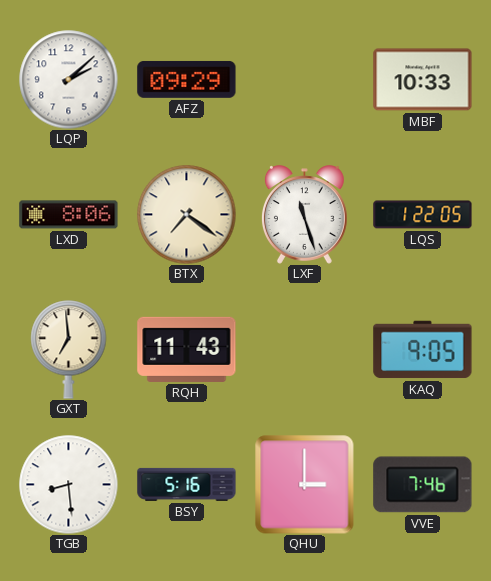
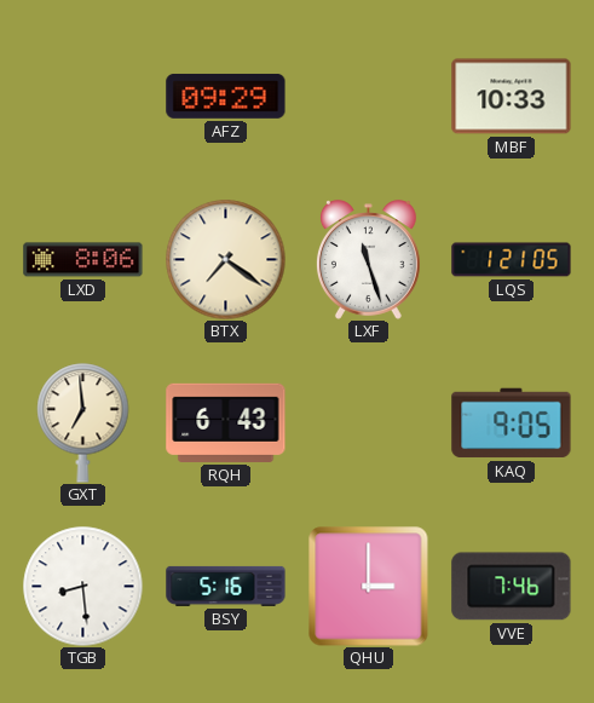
LQP: 2:08 -> none
LQS: 1:22 -> 1:21
RQH: 11:43 -> 6:43
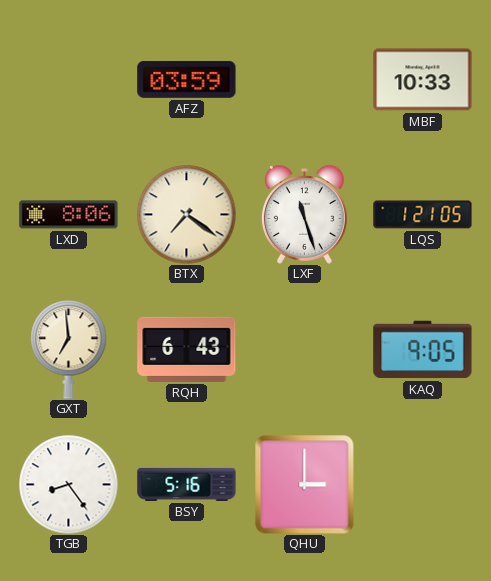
AFZ: 09:29 -> 03:59
TGB: 8:29 -> 8:24
VVE: 7:46 -> none
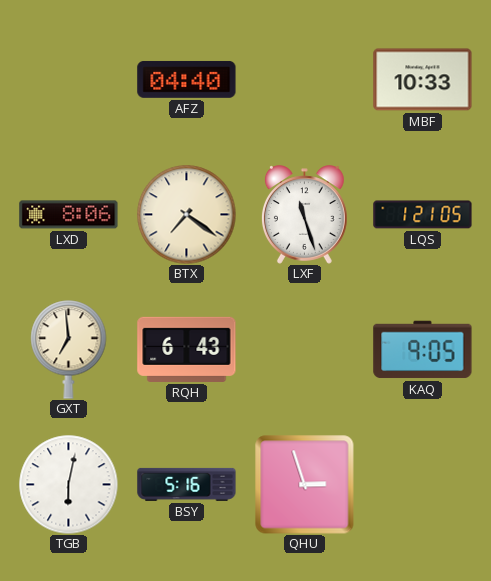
AFZ: 03:59 -> 04:40
TGB: 8:24 -> 6:02
QHU: 3:00 -> 2:57
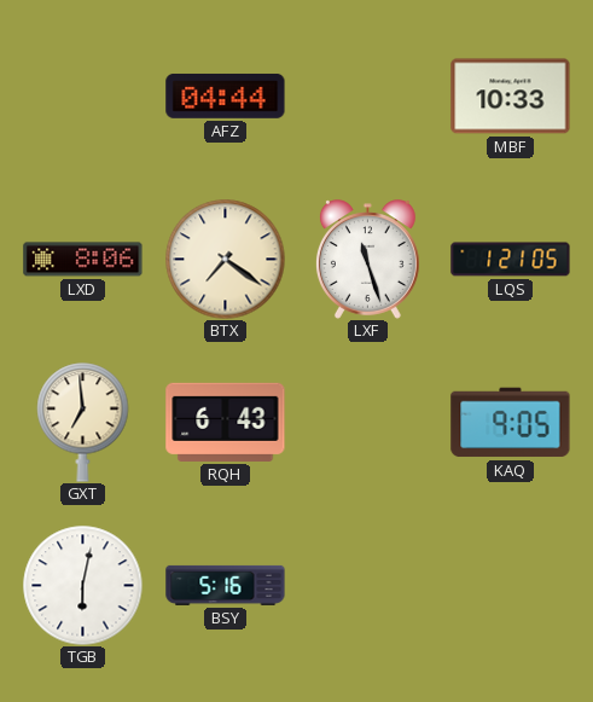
AFZ: 04:40 -> 04:44
QHU: 2:57 -> none
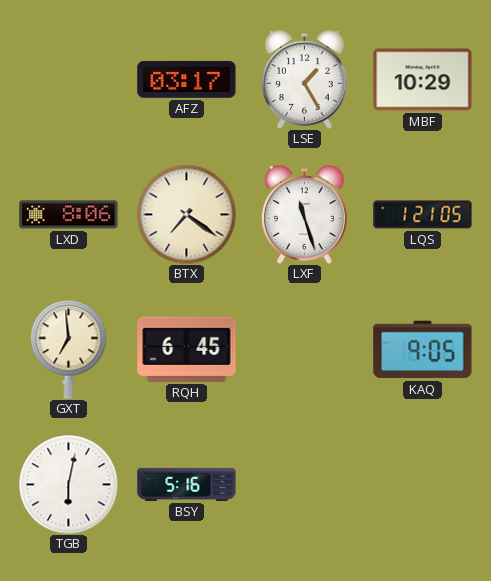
AFZ: 04:44 -> 03:17
LSE: none -> 1:25
MBF: 10:33 -> 10:29
RQH: 6:43 -> 6:45
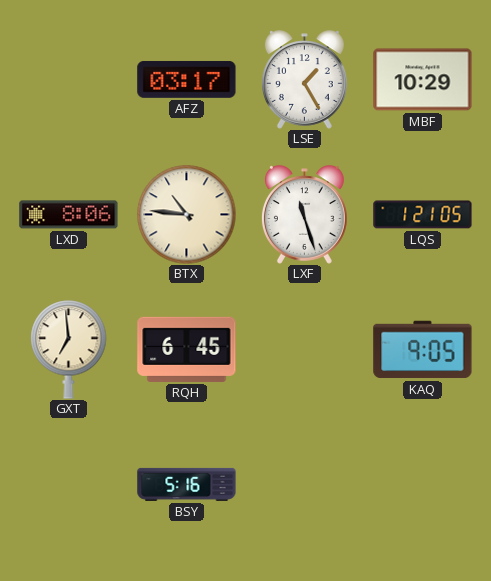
BTX: 7:21 -> 10:46
TGB: 6:02 -> none
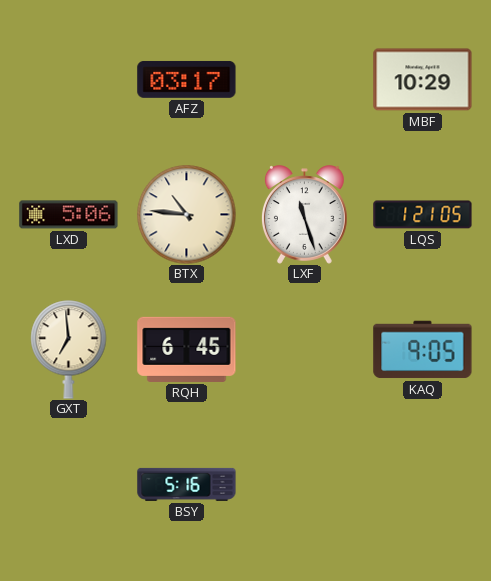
LSE: 1:25 -> none
LXD: 8:06 -> 5:06
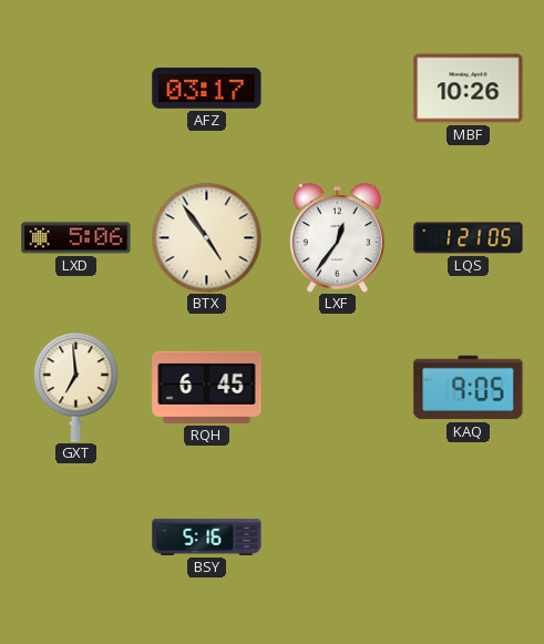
MBF: 10:29 -> 10:26
BTX: 10:46 -> 4:54
LXF: 11:27 -> 12:36
